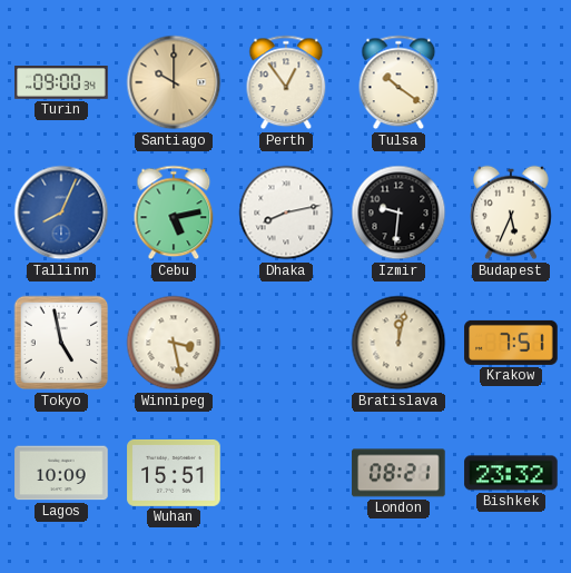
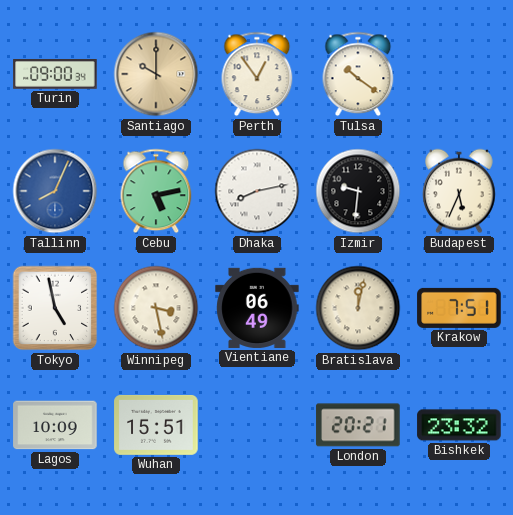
Vientiane: none -> 06:49
London: 08:21 -> 20:21
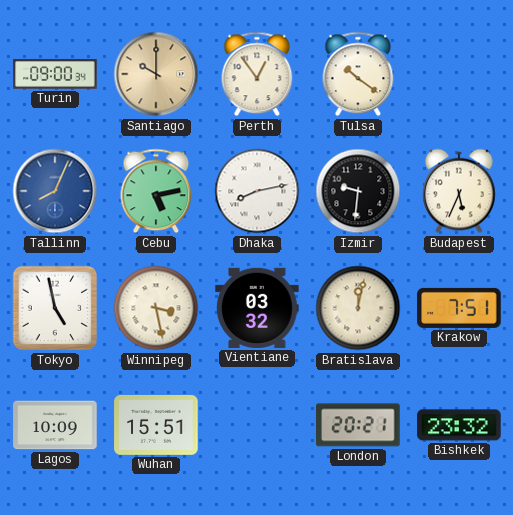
Vientiane: 06:49 -> 03:32
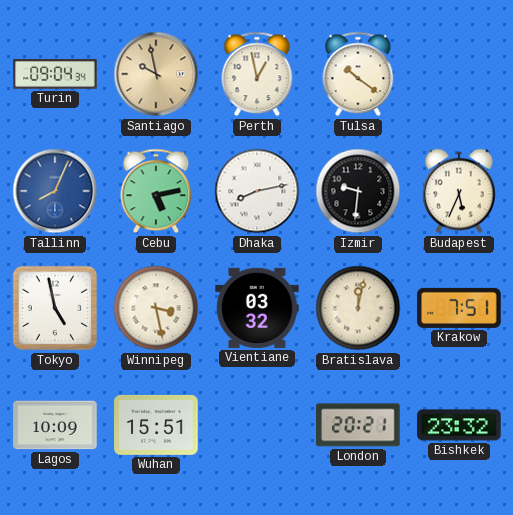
Turin: 09:00 -> 09:04
Santiago: 10:00 -> 9:58
Perth: 12:54 -> 12:58
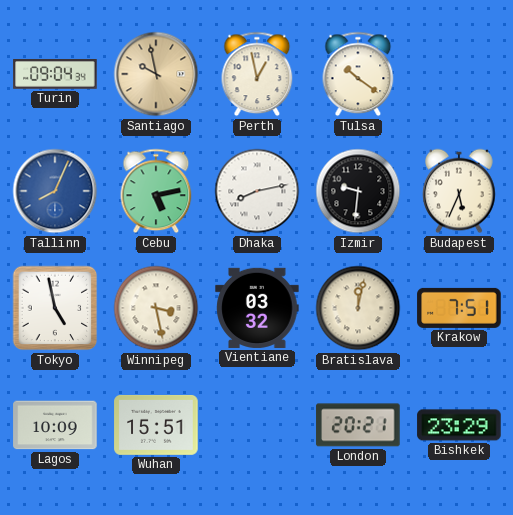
Bishkek: 23:32 -> 23:29
